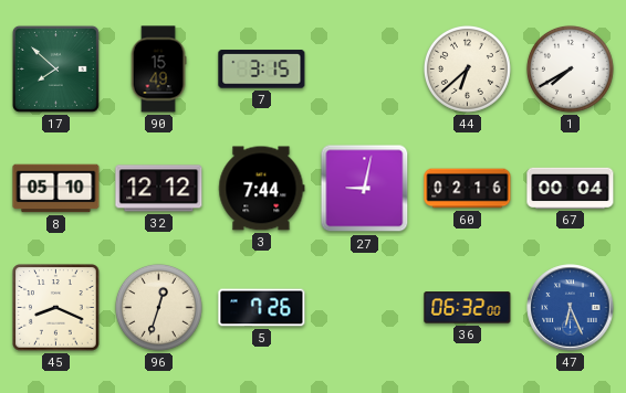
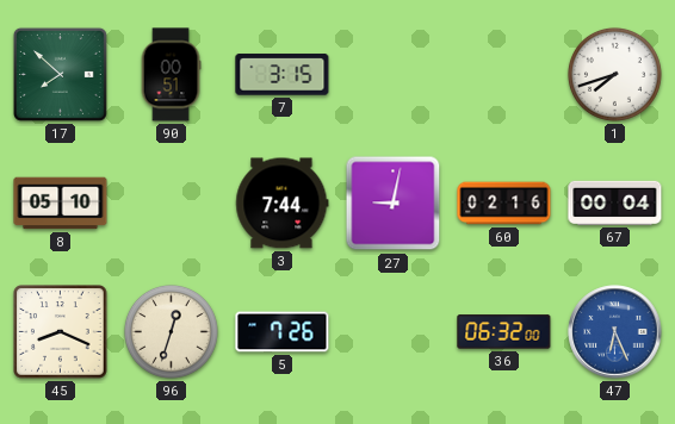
90: 15:49 -> 00:51
44: 6:38 -> none
1: 7:40 -> 7:42
32: 12:12 -> none
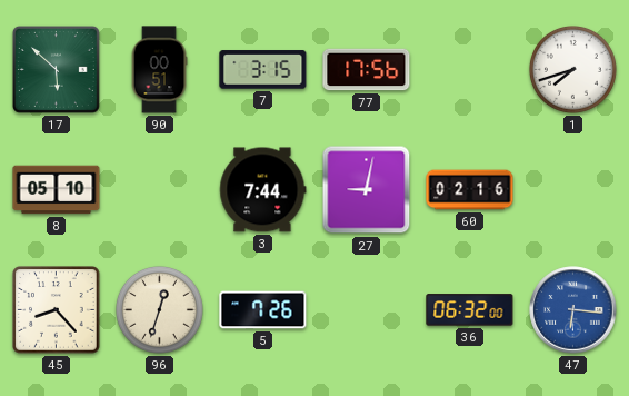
17: 7:52 -> 5:52
77: none -> 17:56
67: 00:04 -> none
45: 8:19 -> 8:23
47: 6:26 -> 6:16
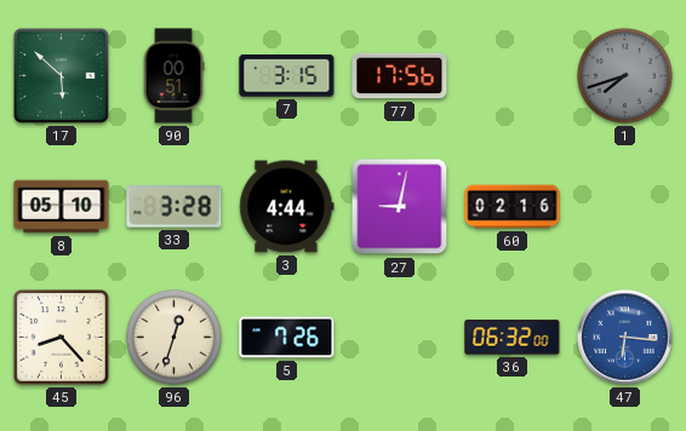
1 dial: white -> grey
33: none -> 3:28
3: 7:44 -> 4:44
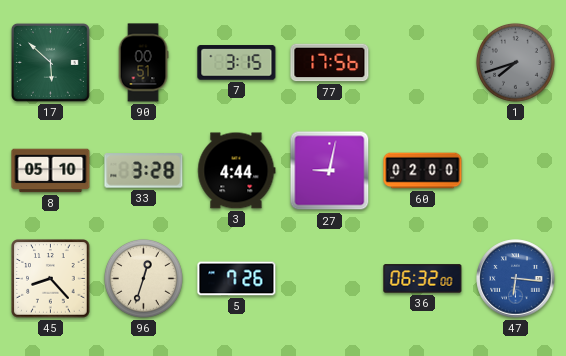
60: 02:16 -> 02:00
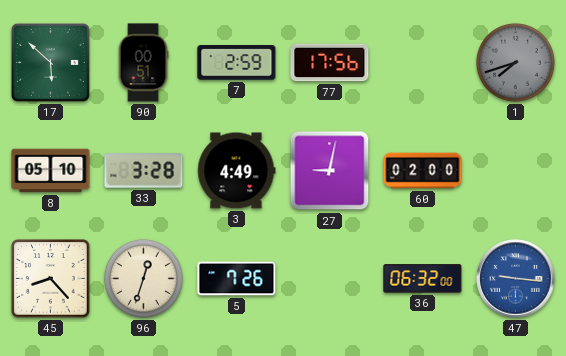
7: 3:15 -> 2:59
3: 4:44 -> 4:49
47: 6:16 -> 9:16
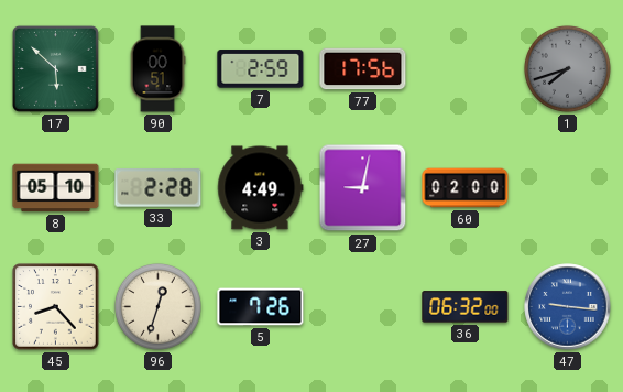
33: 3:28 -> 2:28
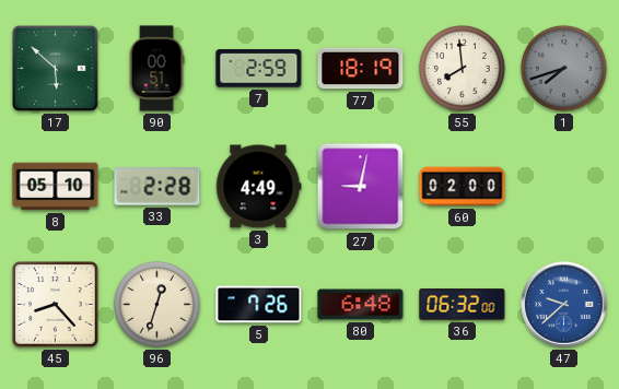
77: 17:56 -> 18:19
55: none -> 7:59
80: none -> 6:48
47: 9:16 -> 9:38
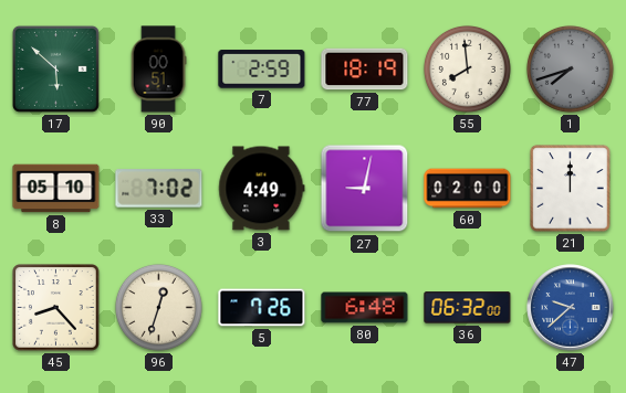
33: 2:28 -> 7:02
21: none -> 12:00
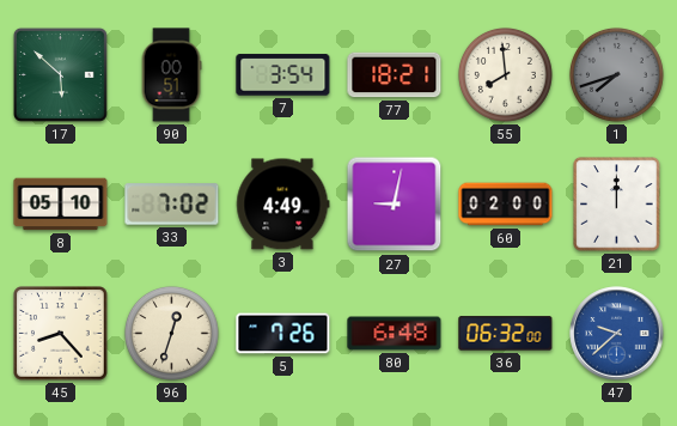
7: 2:59 -> 3:54
77: 18:19 -> 18:21
